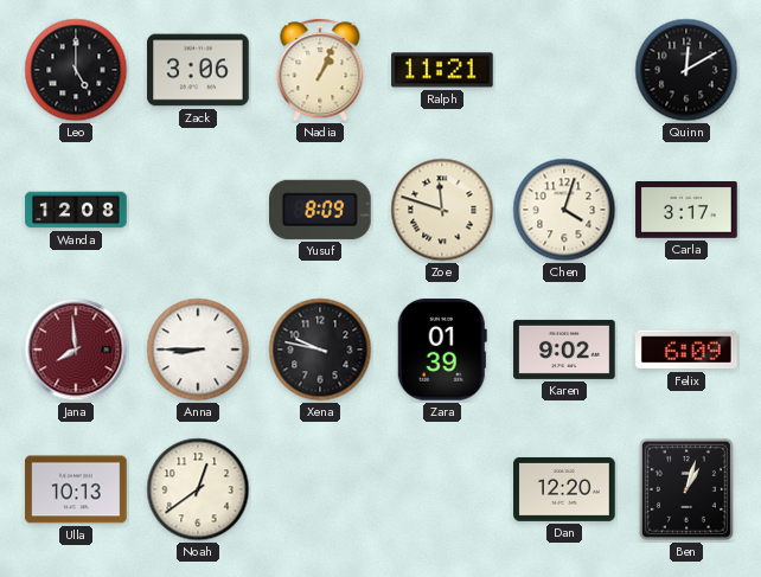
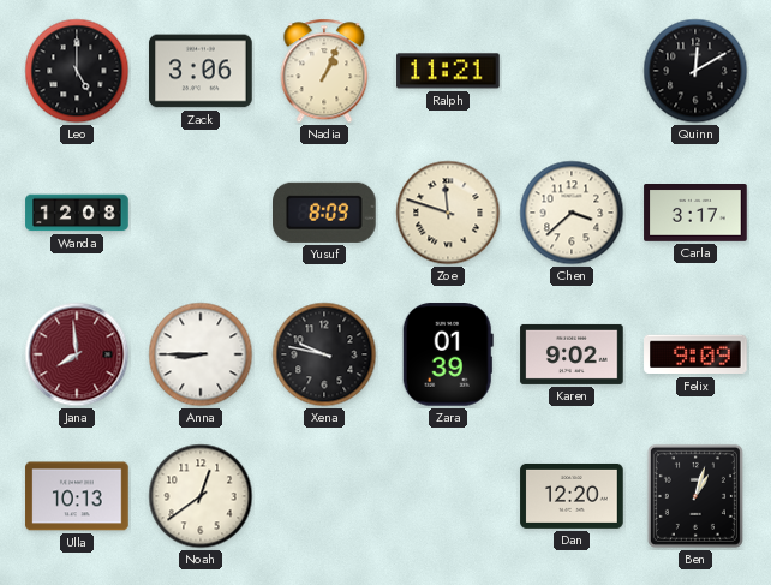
Chen: 4:03 -> 3:38
Felix: 6:09 -> 9:09
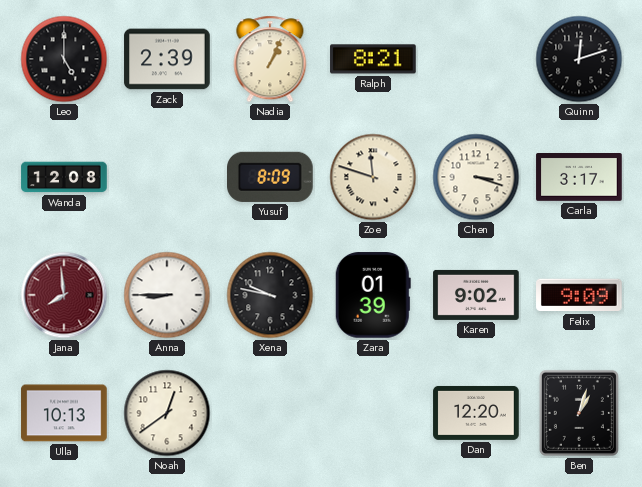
Zack: 3:06 -> 2:39
Ralph: 11:21 -> 8:21
Quinn: 12:10 -> 12:12
Chen: 3:38 -> 3:18
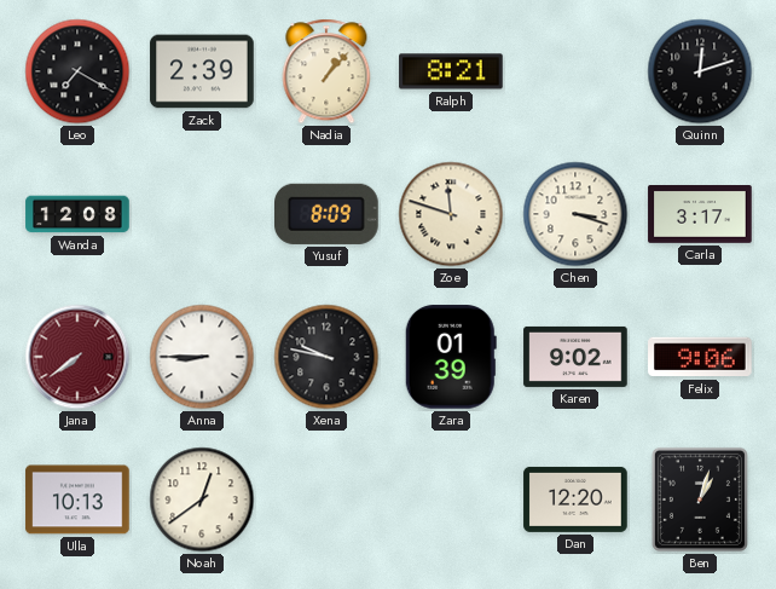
Leo: 5:00 -> 7:20
Nadia: 1:04 -> 1:07
Jana: 7:59 -> 7:39
Felix: 9:09 -> 9:06
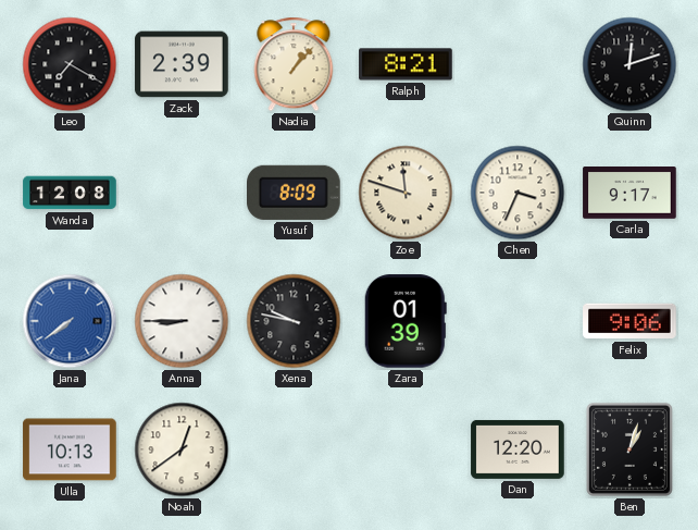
Chen: 3:18 -> 3:34
Carla: 3:17 -> 9:17
Jana dial: burgundy -> blue
Karen: 9:02 -> none
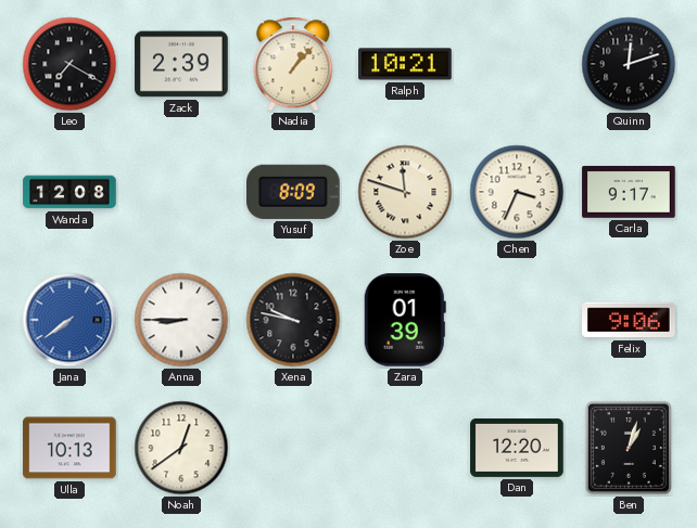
Ralph: 8:21 -> 10:21
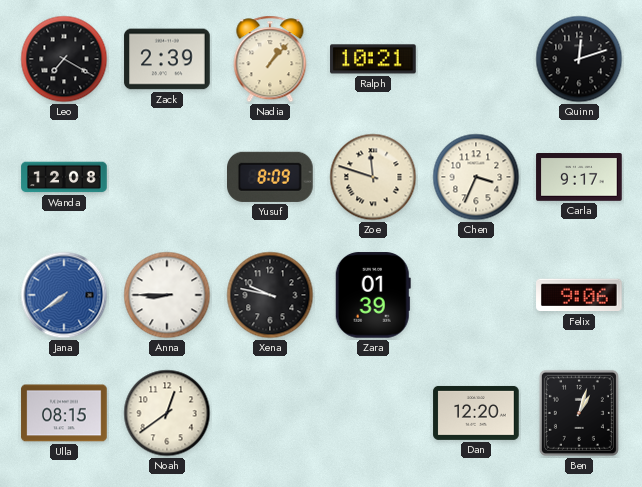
Ulla: 10:13 -> 08:15
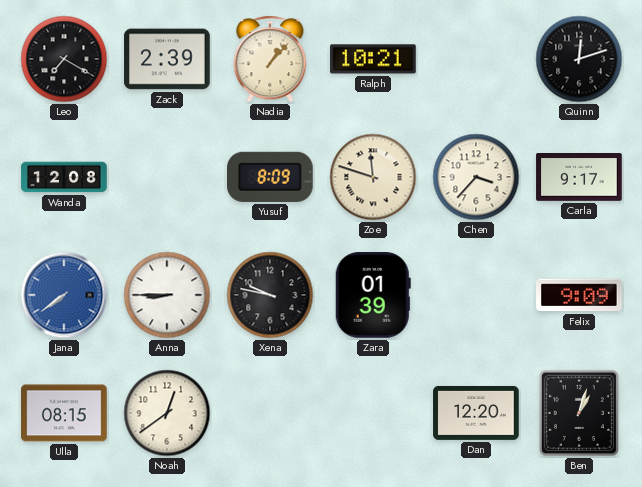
Chen: 3:34 -> 3:37
Felix: 9:06 -> 9:09
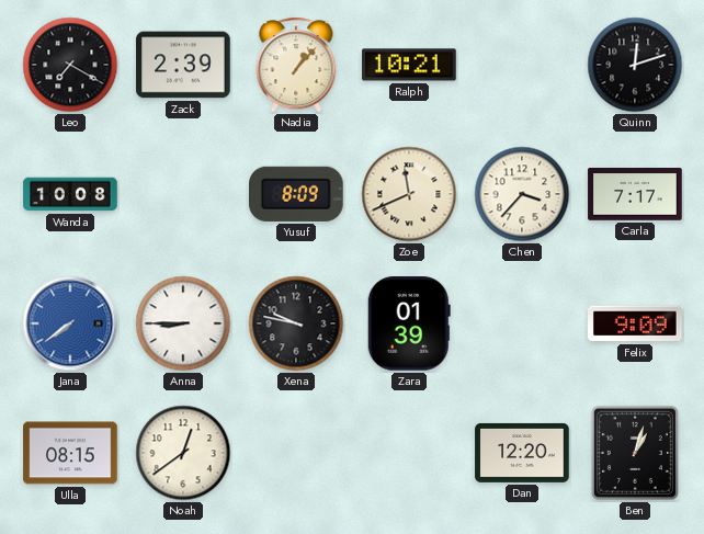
Wanda: 12:08 -> 10:08
Zoe: 11:48 -> 11:41
Carla: 9:17 -> 7:17
